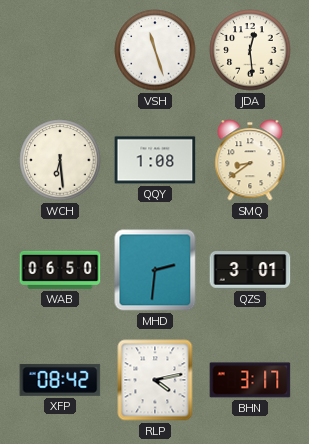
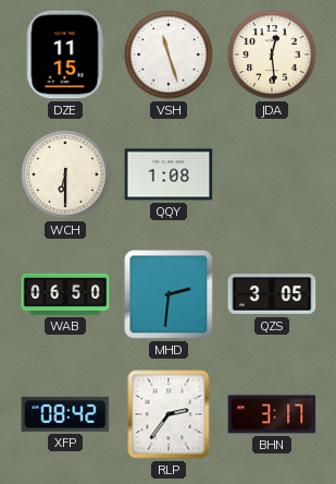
DZE: none -> 11:15
WCH: 6:29 -> 6:30
SMQ: 8:39 -> none
QZS: 3:01 -> 3:05
RLP: 4:13 -> 2:36
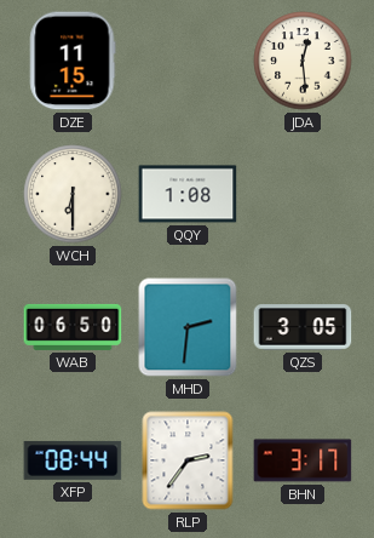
VSH: 11:27 -> none
XFP: 08:42 -> 08:44
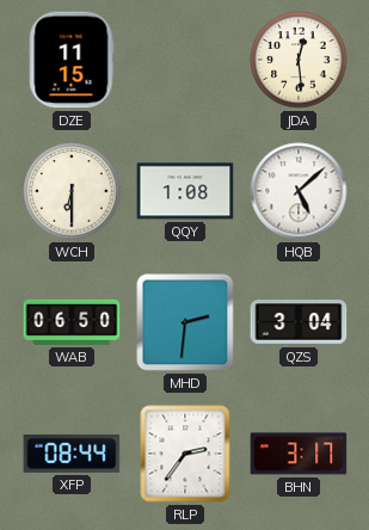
HQB: none -> 5:08
QZS: 3:05 -> 3:04
